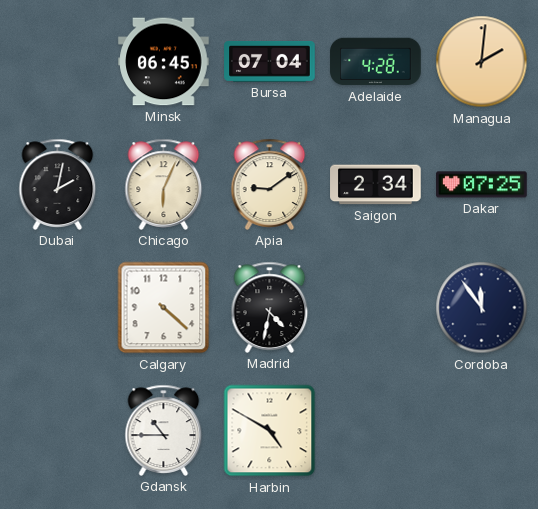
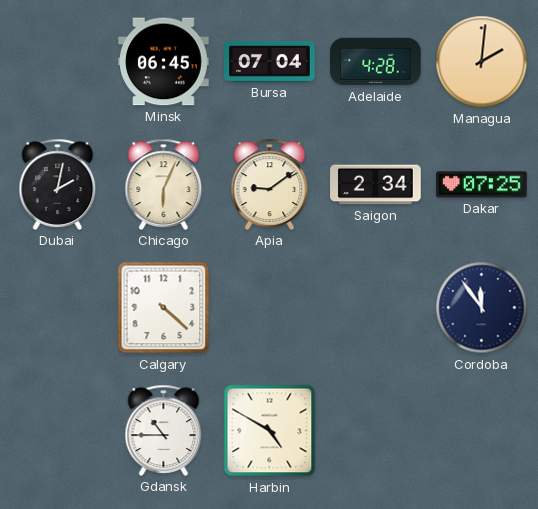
Madrid: 4:32 -> none
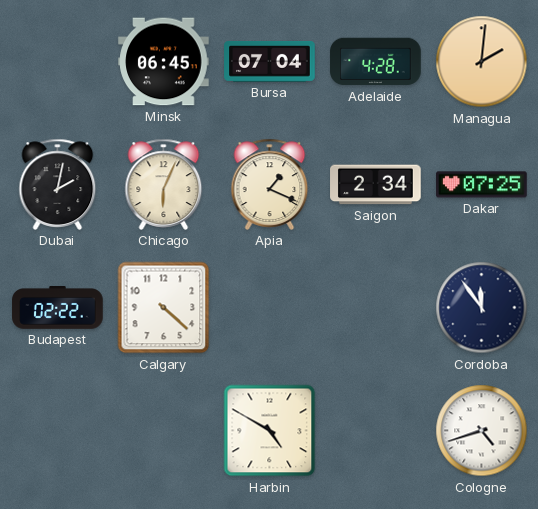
Apia: 9:09 -> 1:19
Budapest: none -> 02:22
Gdansk: 10:45 -> none
Cologne: none -> 4:42
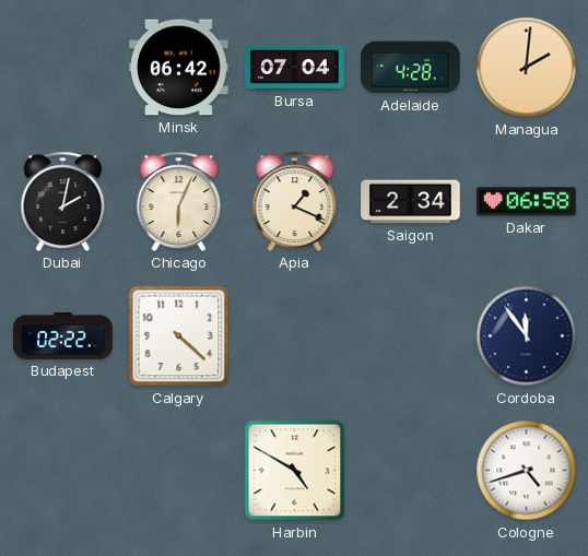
Minsk: 06:45 -> 06:42
Dakar: 07:25 -> 06:58
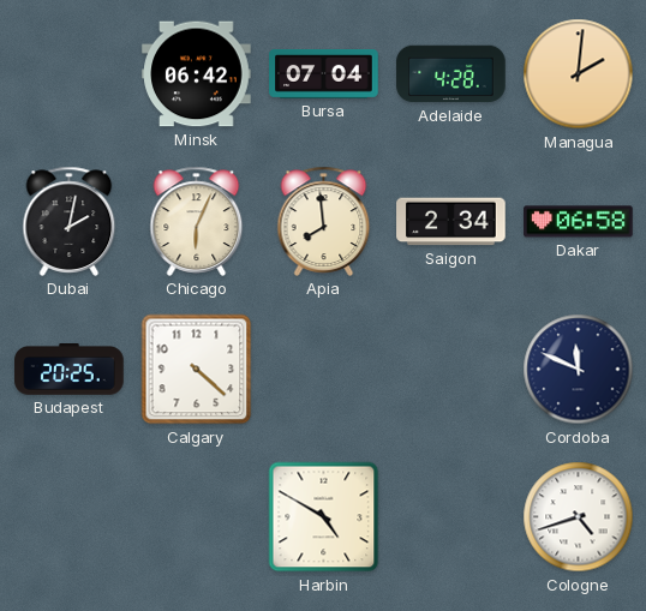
Apia: 1:19 -> 7:59
Budapest: 02:22 -> 20:25
Cordoba: 11:54 -> 11:49
